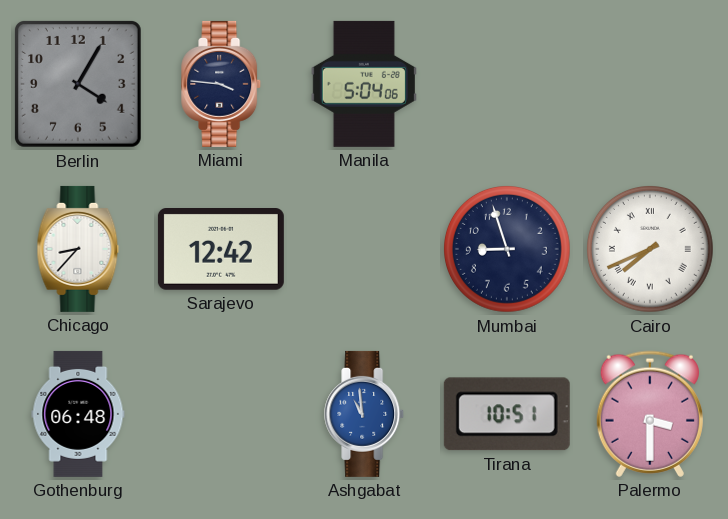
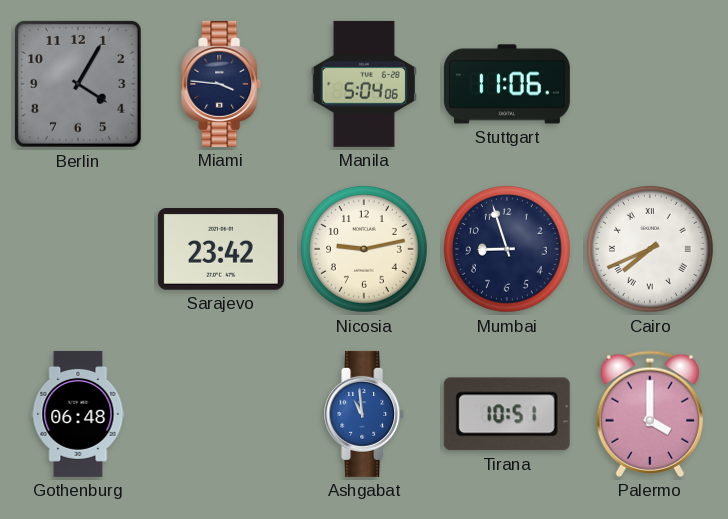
Stuttgart: none -> 11:06
Chicago: 8:37 -> none
Sarajevo: 12:42 -> 23:42
Nicosia: none -> 9:13
Palermo: 3:30 -> 4:00
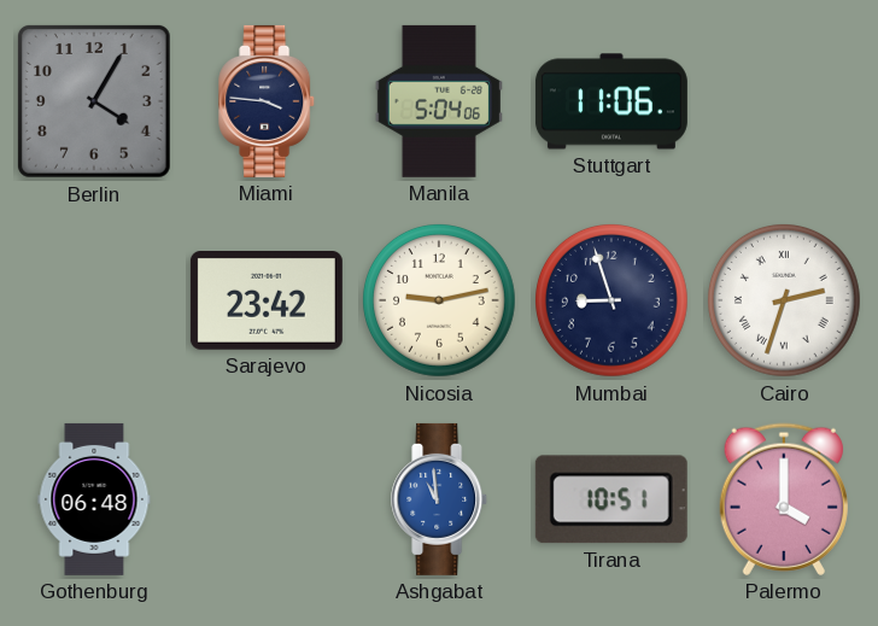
Cairo: 7:41 -> 2:33
